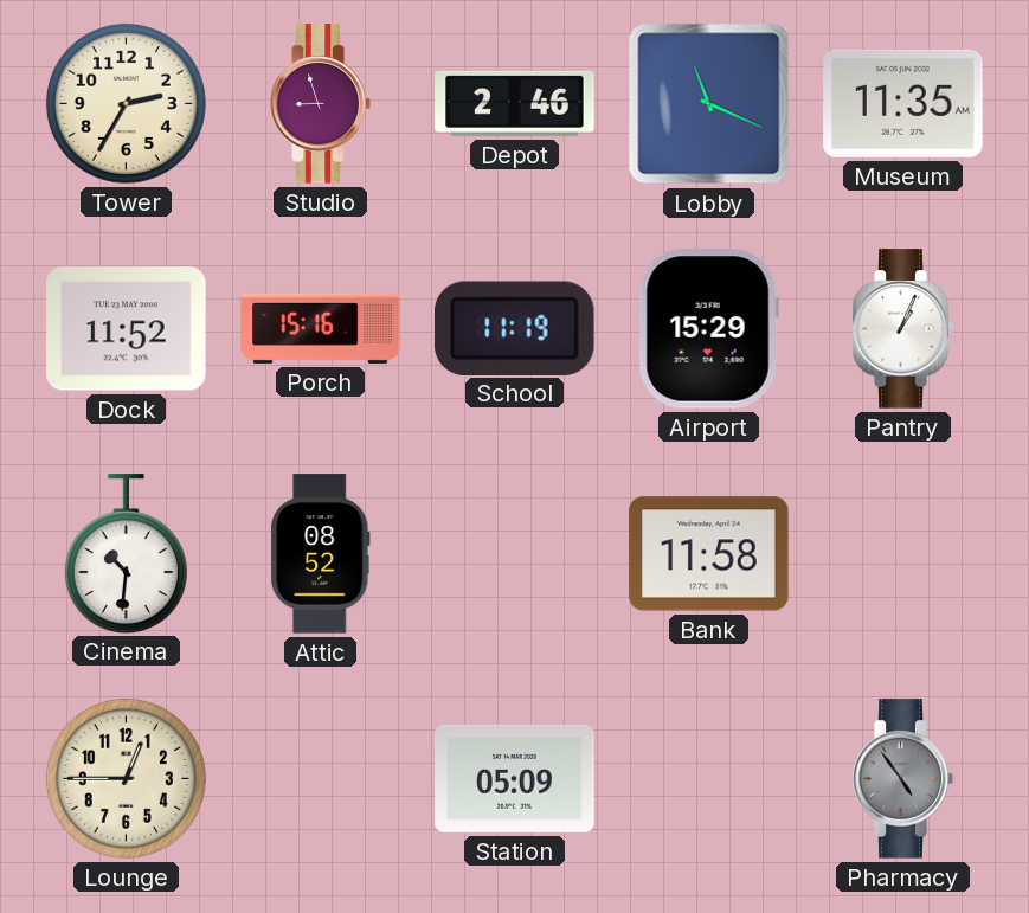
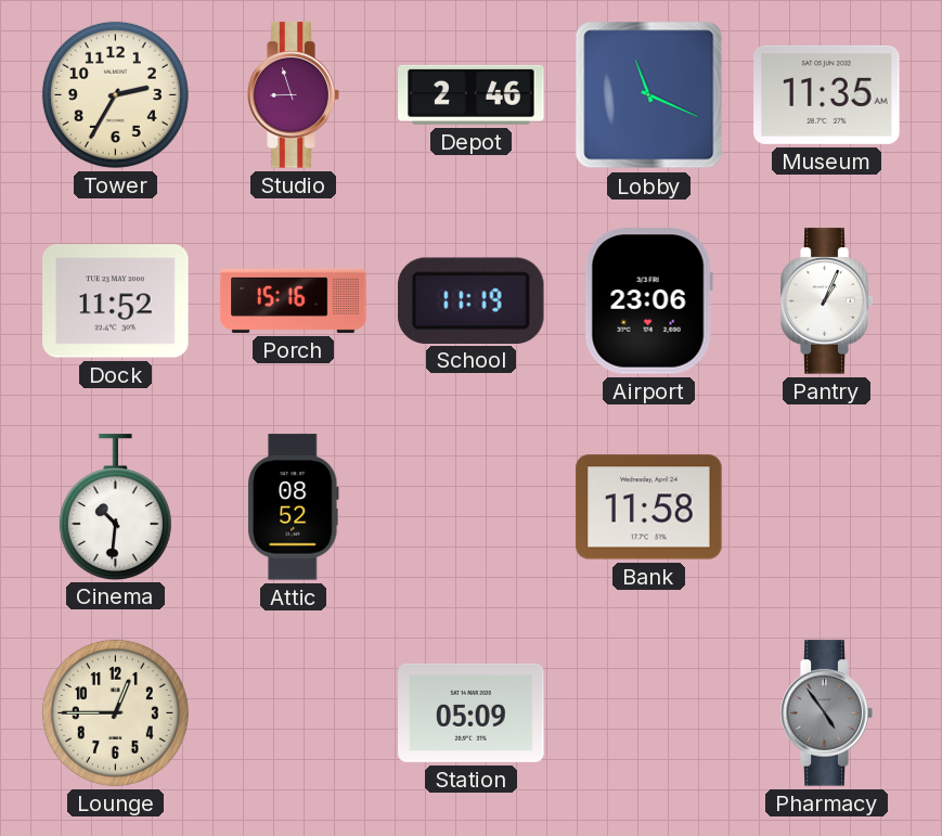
Airport: 15:29 -> 23:06
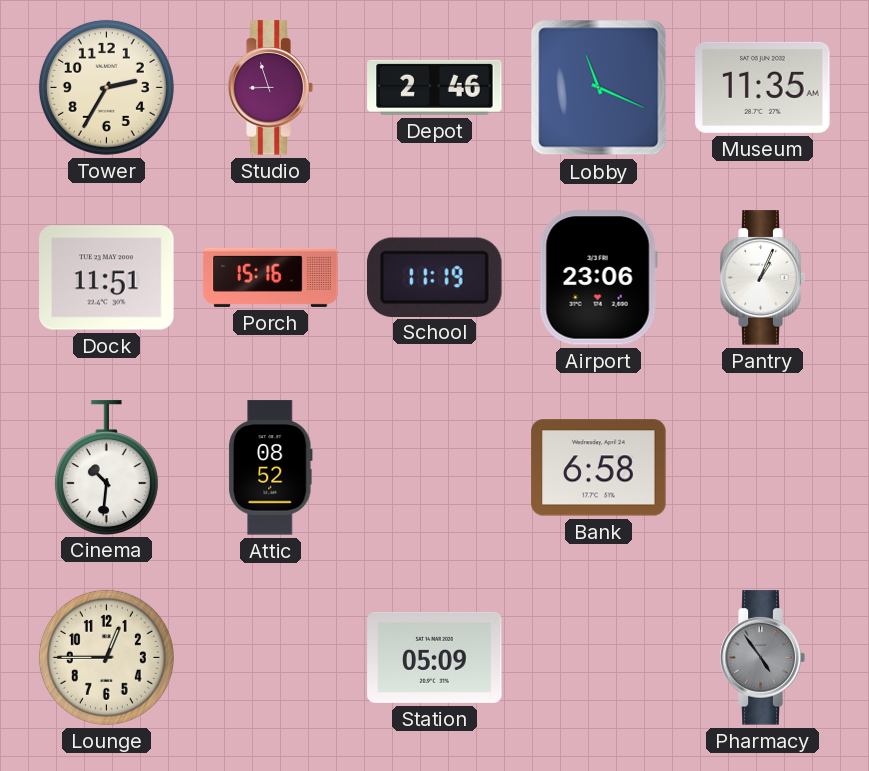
Dock: 11:52 -> 11:51
Bank: 11:58 -> 6:58
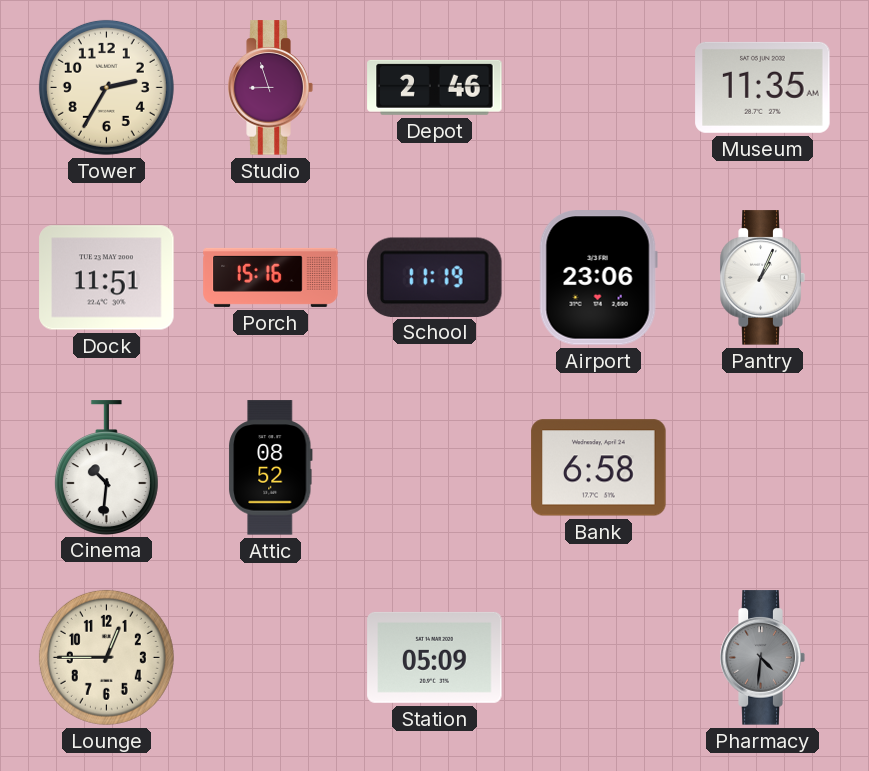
Lobby: 11:19 -> none
Pharmacy: 4:54 -> 4:31
